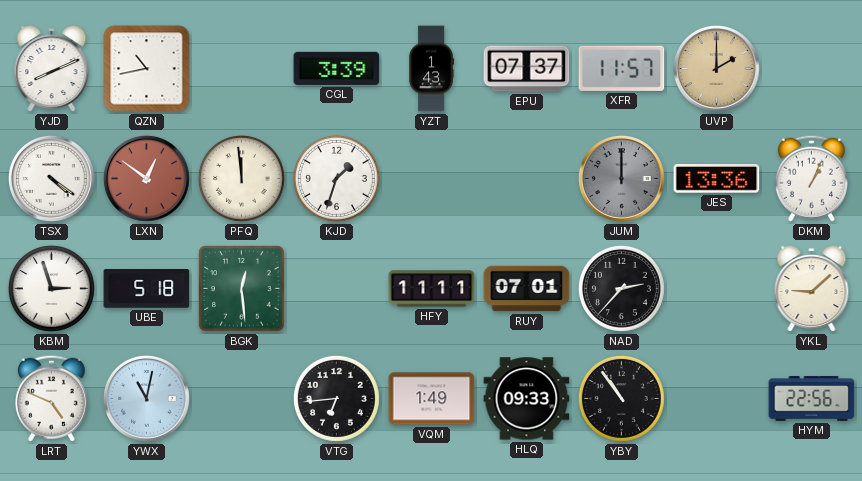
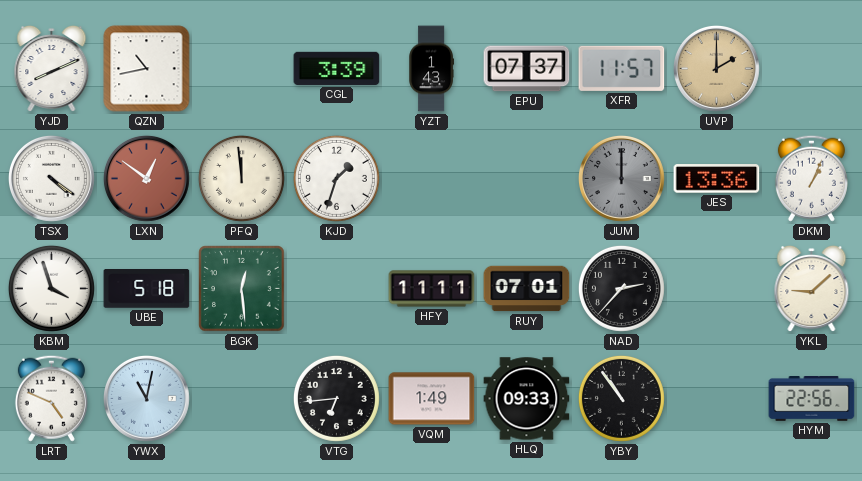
KBM: 2:57 -> 3:57
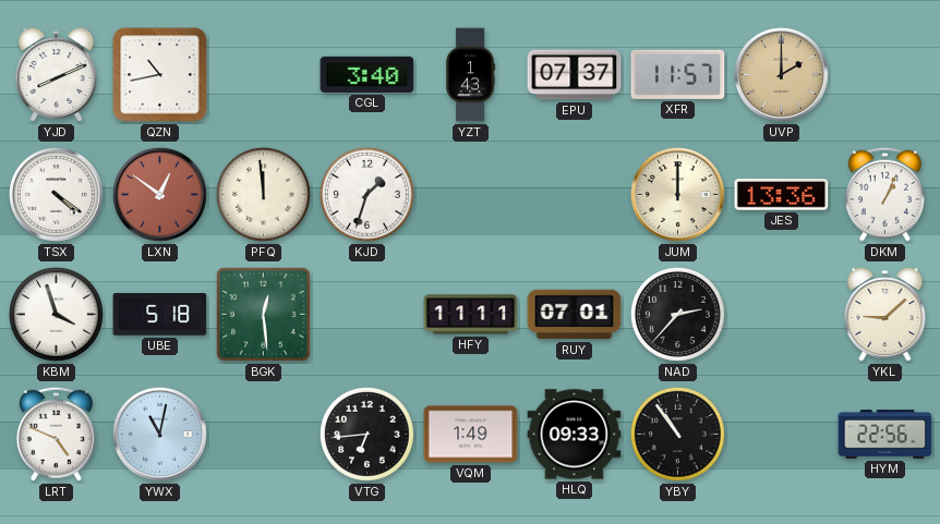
CGL: 3:39 -> 3:40
JUM dial: grey -> cream
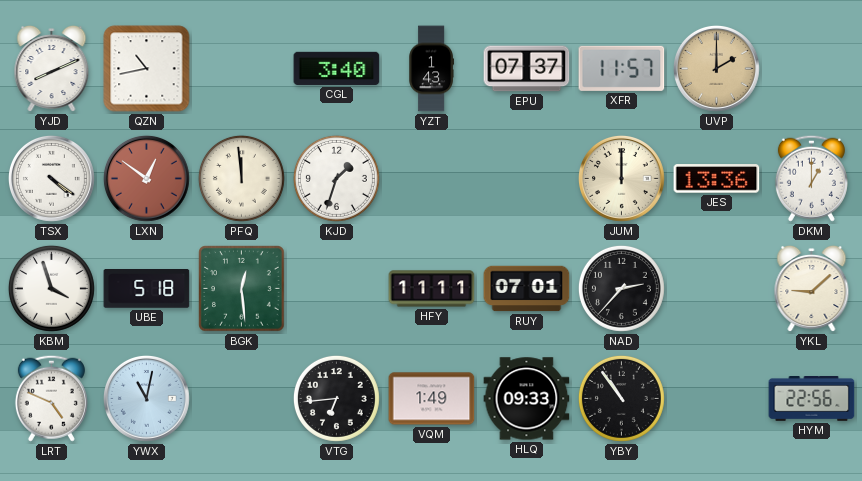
DKM: 1:04 -> 1:00
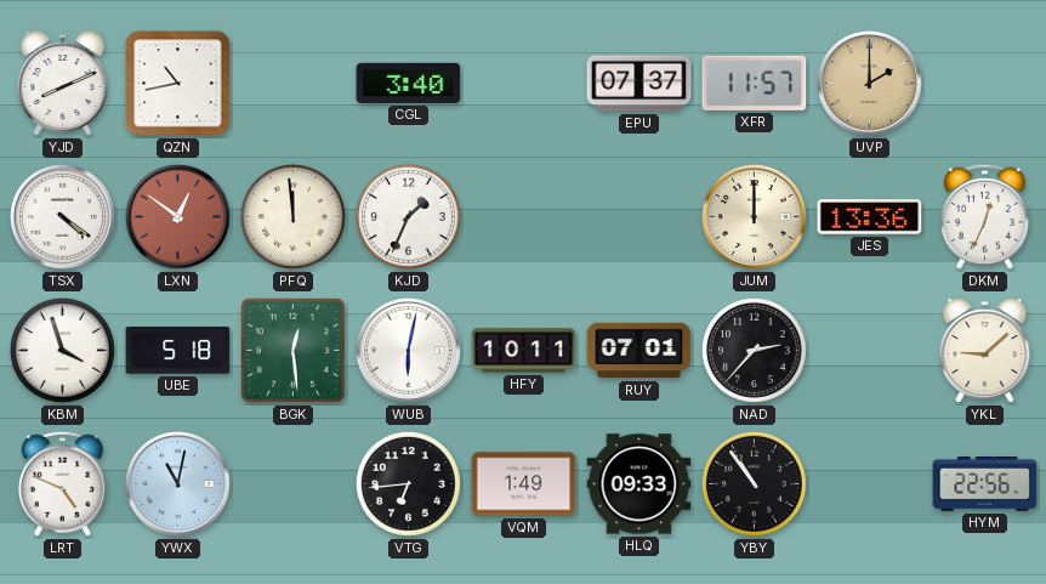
YZT: 1:43 -> none
KJD: 1:33 -> 1:34
DKM: 1:00 -> 12:34
WUB: none -> 6:02
HFY: 11:11 -> 10:11
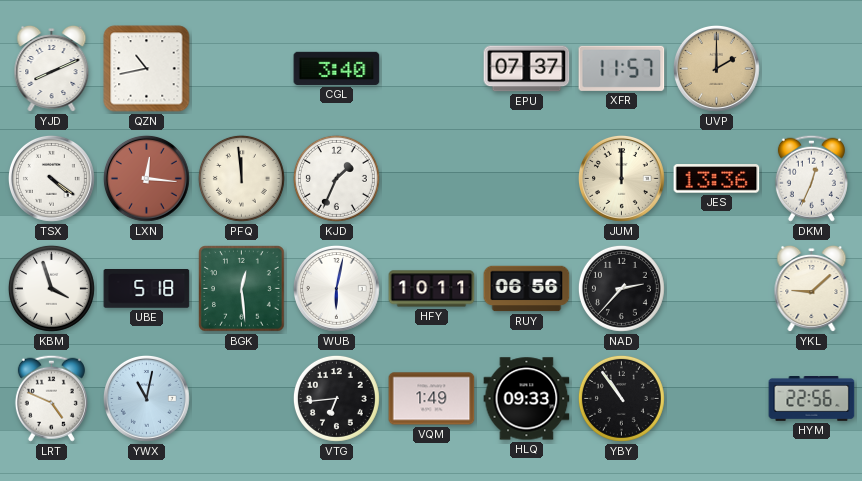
LXN: 12:51 -> 12:16
RUY: 07:01 -> 06:56
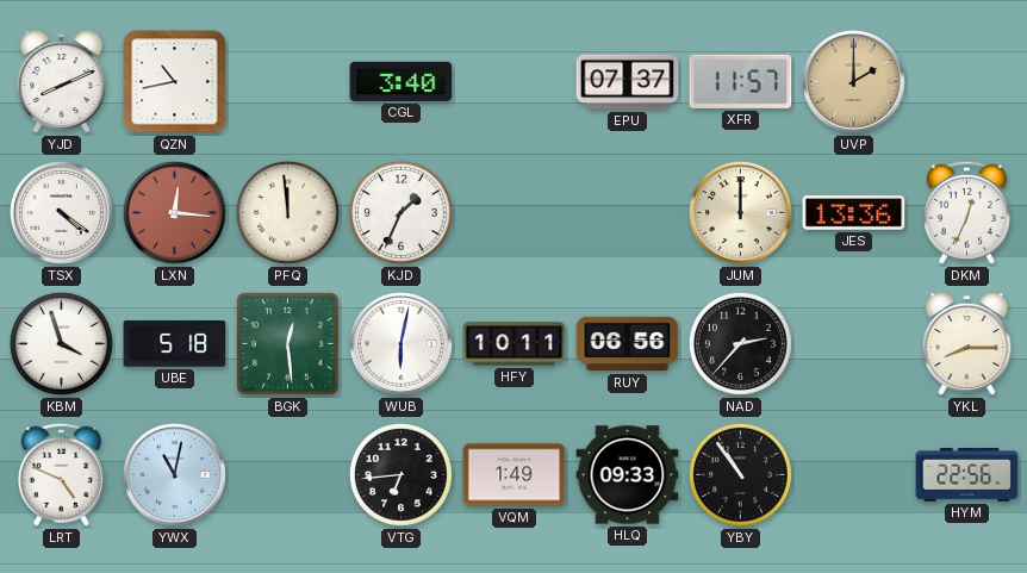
YKL: 9:08 -> 8:15
